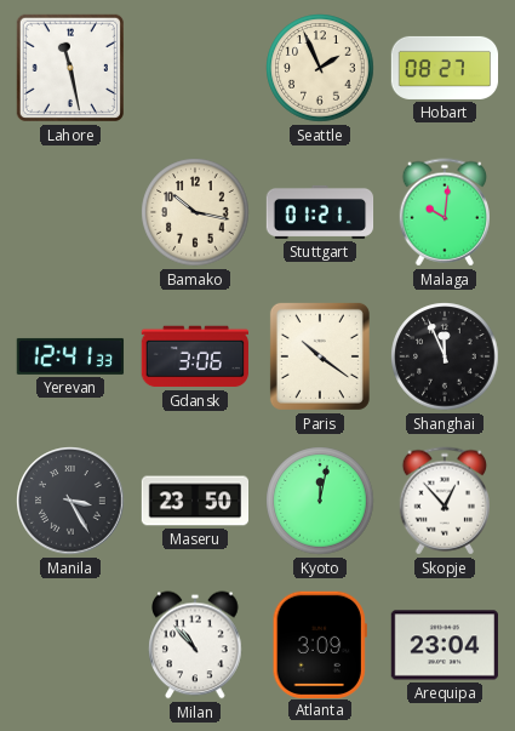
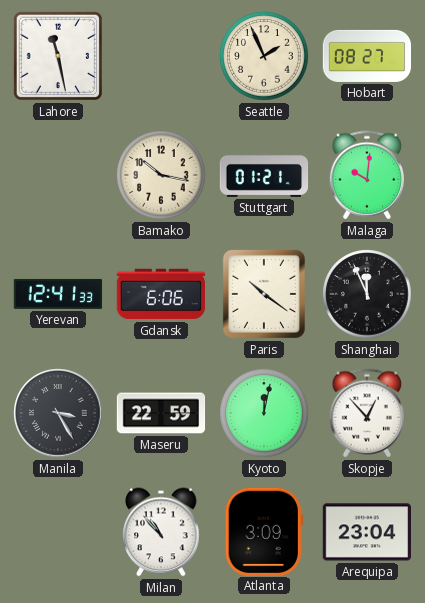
Gdansk: 3:06 -> 6:06
Maseru: 23:50 -> 22:59
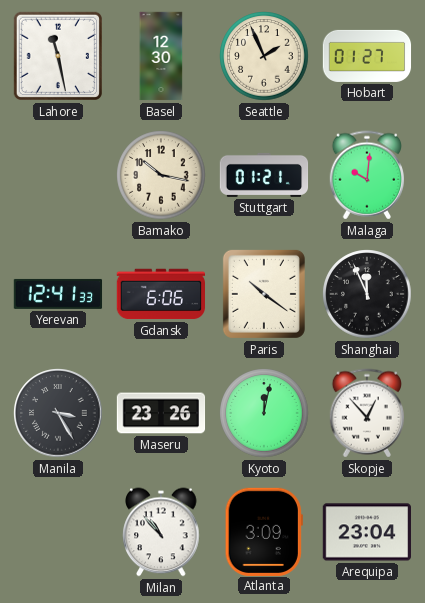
Basel: none -> 12:30
Hobart: 08:27 -> 01:27
Maseru: 22:59 -> 23:26
